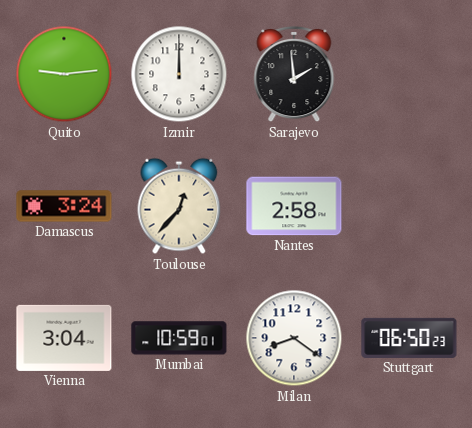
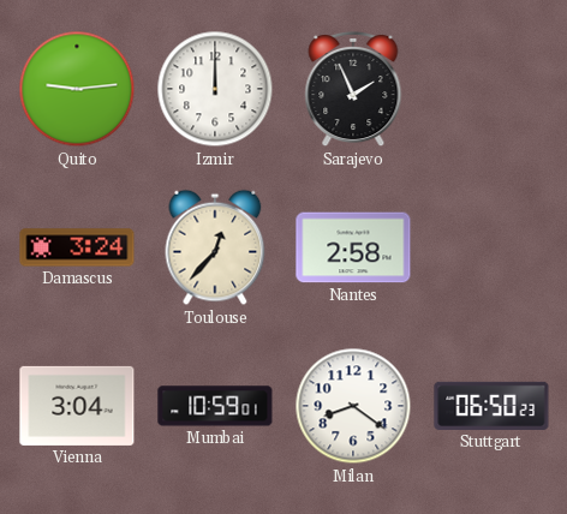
Sarajevo: 1:59 -> 1:56
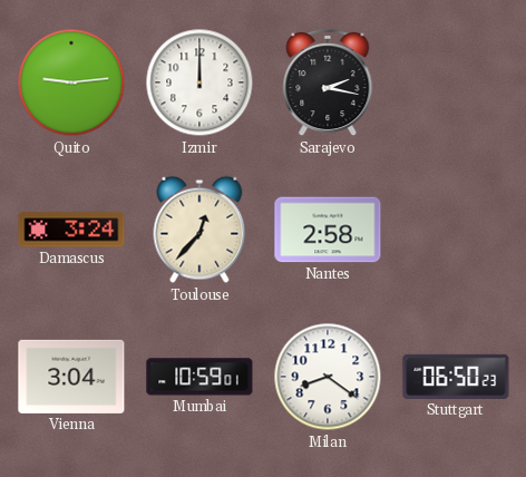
Sarajevo: 1:56 -> 2:17
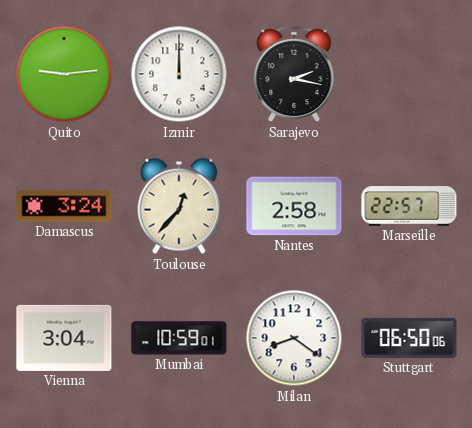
Marseille: none -> 22:57
Stuttgart: 06:50:23 -> 06:50:06
